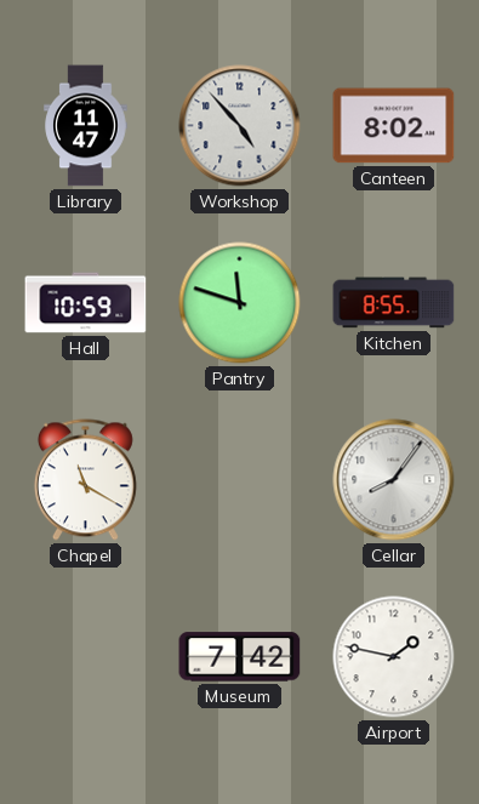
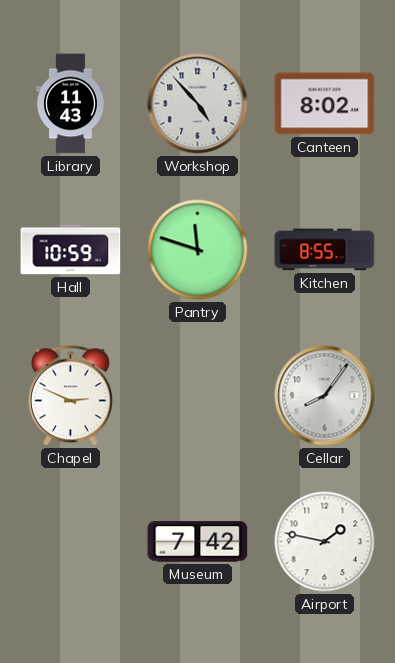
Library: 11:47 -> 11:43
Chapel: 11:20 -> 2:49
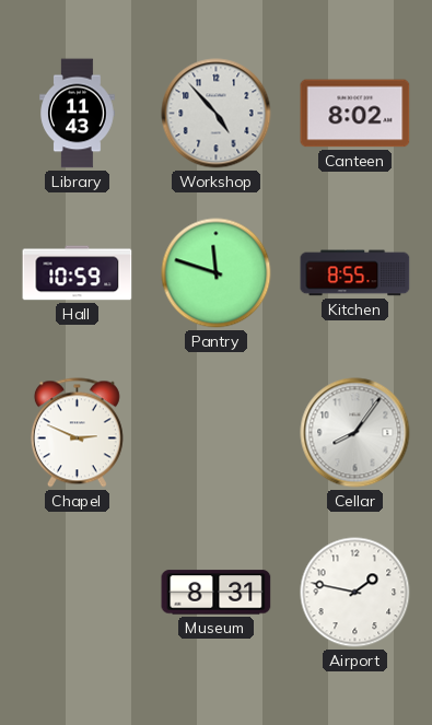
Museum: 7:42 -> 8:31
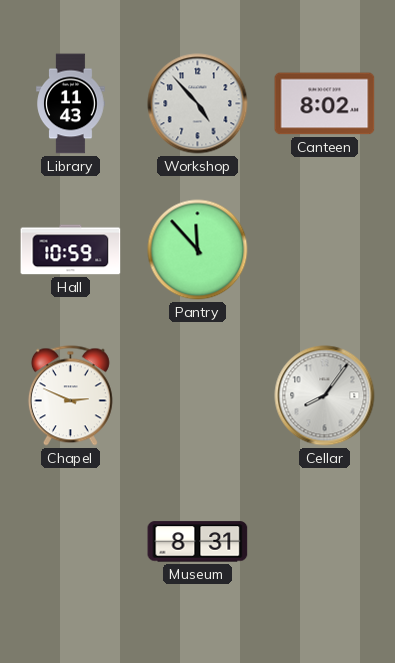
Pantry: 11:48 -> 11:53
Kitchen: 8:55 -> none
Airport: 1:47 -> none
